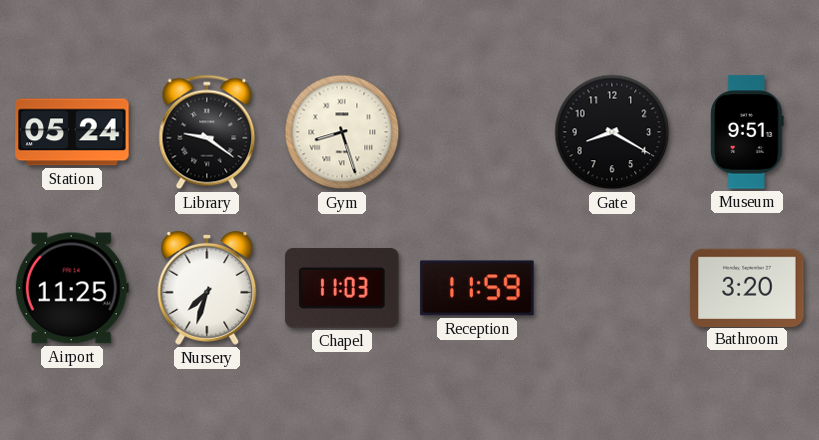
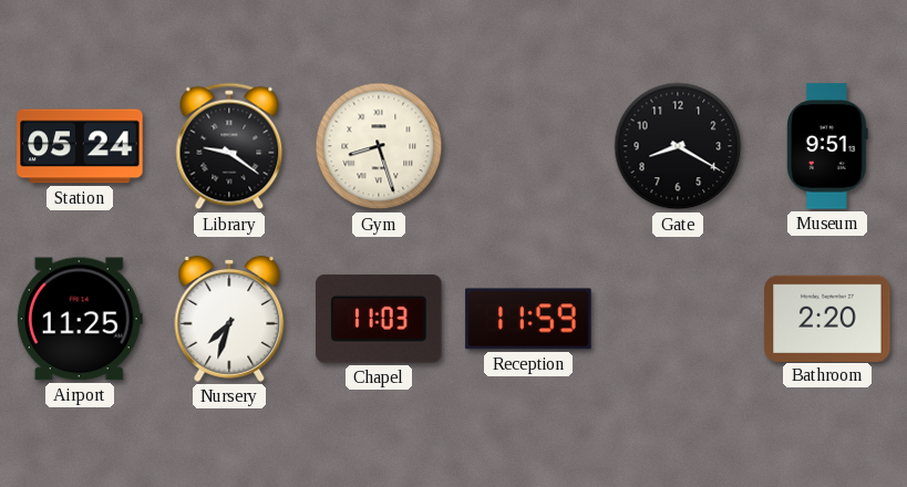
Bathroom: 3:20 -> 2:20
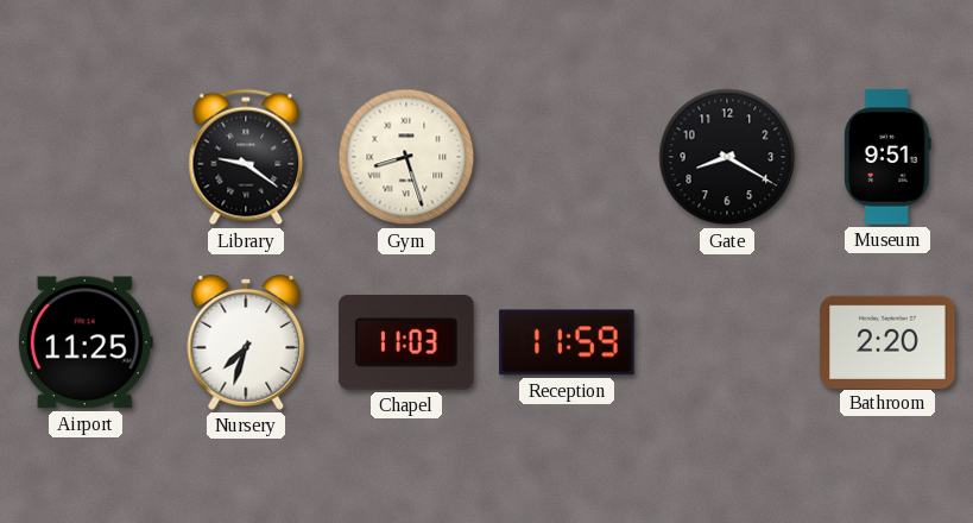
Station: 05:24 -> none
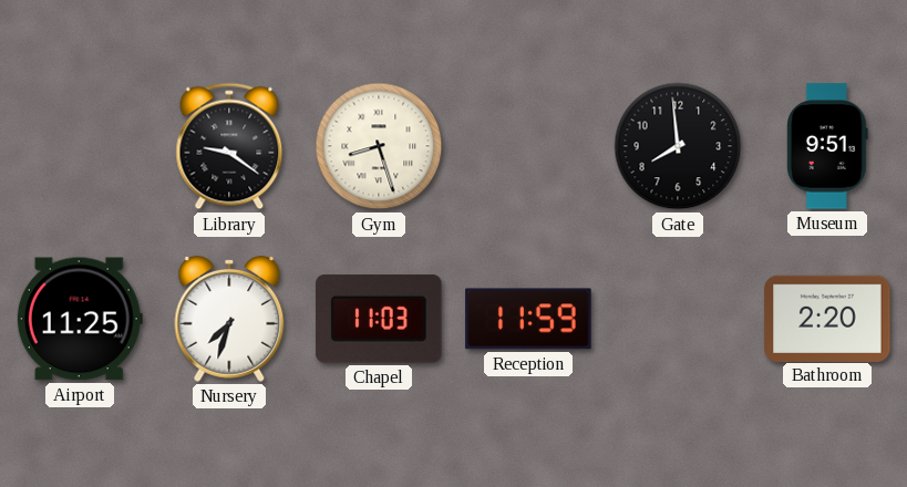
Gate: 8:20 -> 7:59
